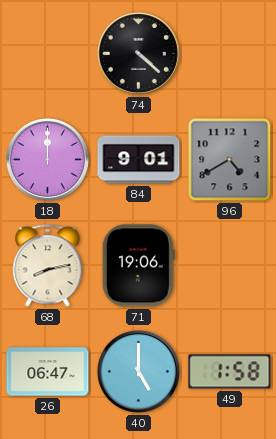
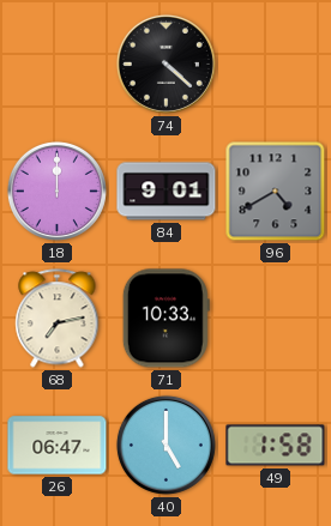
68: 8:13 -> 7:13
71: 19:06 -> 10:33
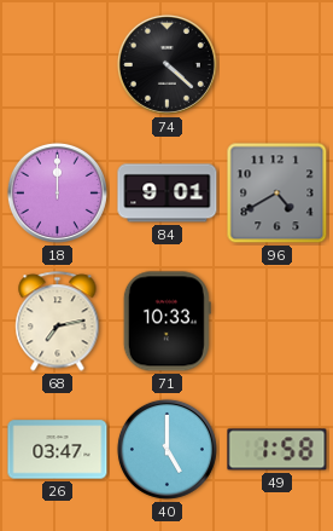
26: 06:47 -> 03:47
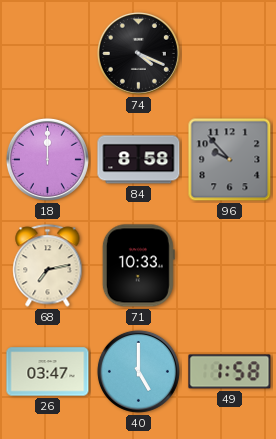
74: 4:22 -> 4:19
84: 9:01 -> 8:58
96: 4:40 -> 9:53
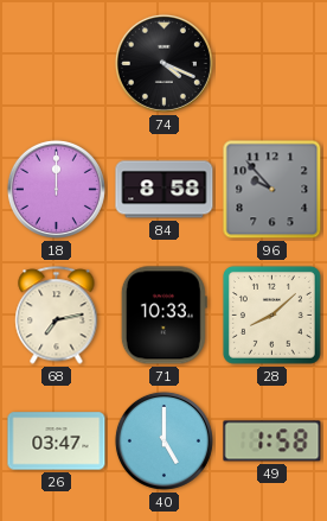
28: none -> 8:08
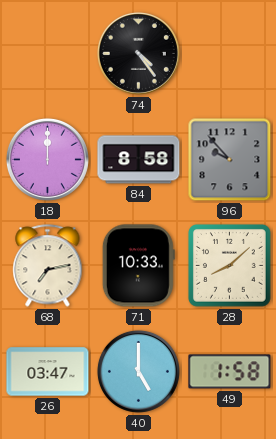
74: 4:19 -> 4:24
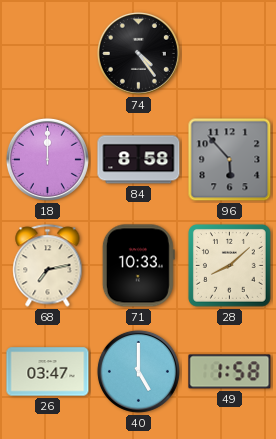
96: 9:53 -> 5:53
